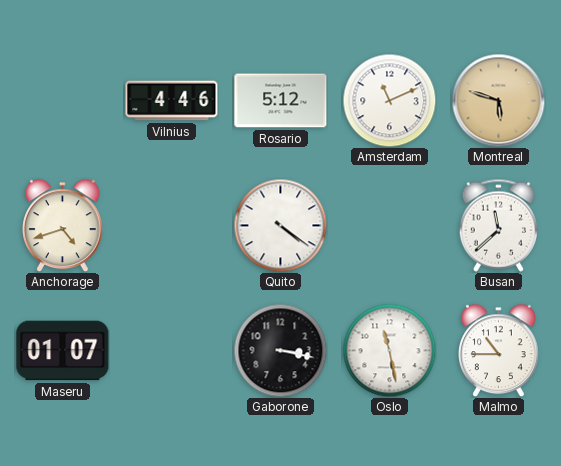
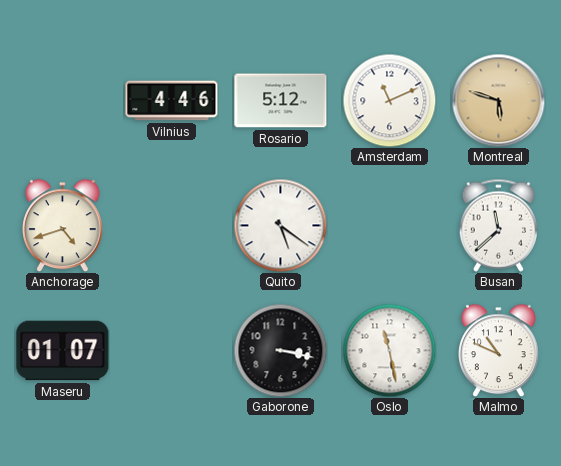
Quito: 4:21 -> 5:21
Malmo: 10:45 -> 10:49
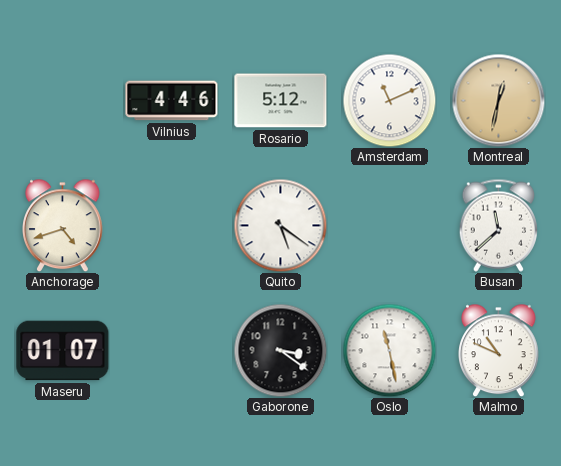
Montreal: 5:48 -> 12:32
Gaborone: 3:17 -> 3:21
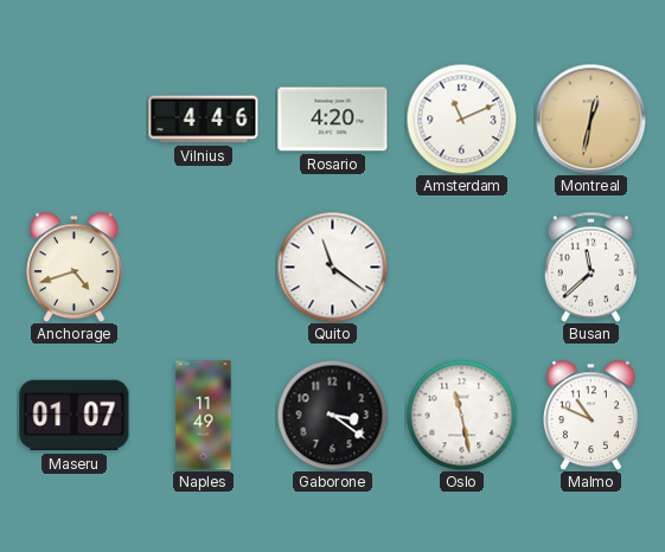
Rosario: 5:12 -> 4:20
Quito: 5:21 -> 11:21
Naples: none -> 11:49
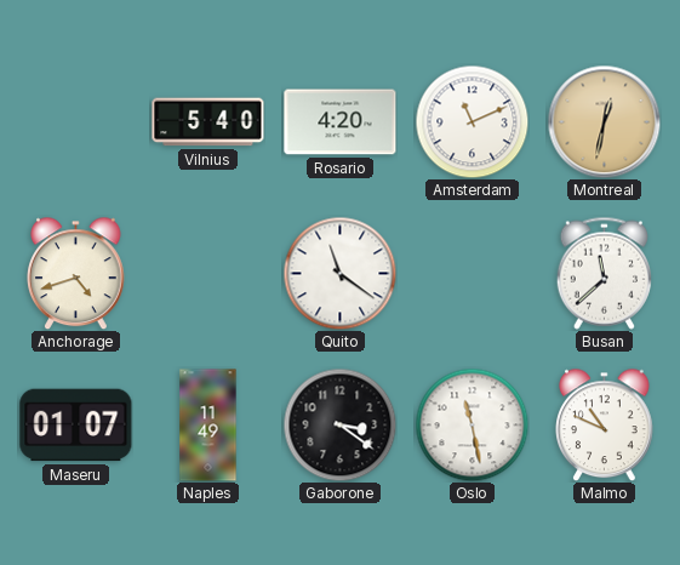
Vilnius: 4:46 -> 5:40
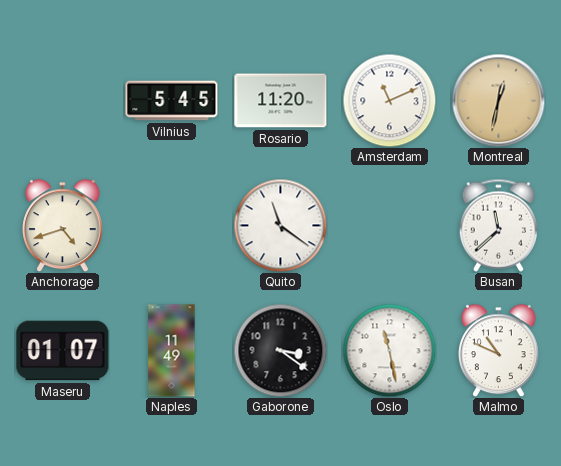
Vilnius: 5:40 -> 5:45
Rosario: 4:20 -> 11:20
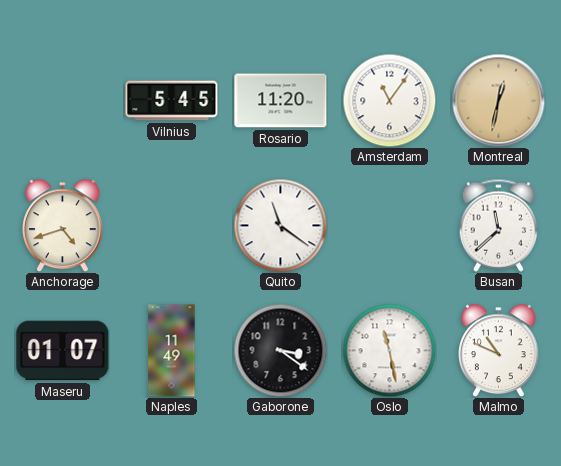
Amsterdam: 11:11 -> 11:06
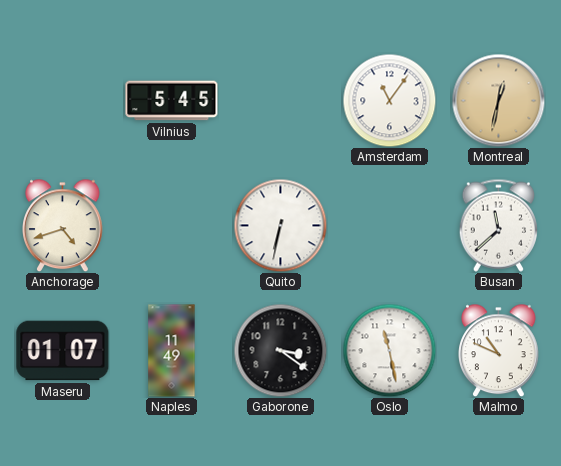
Rosario: 11:20 -> none
Quito: 11:21 -> 6:32
